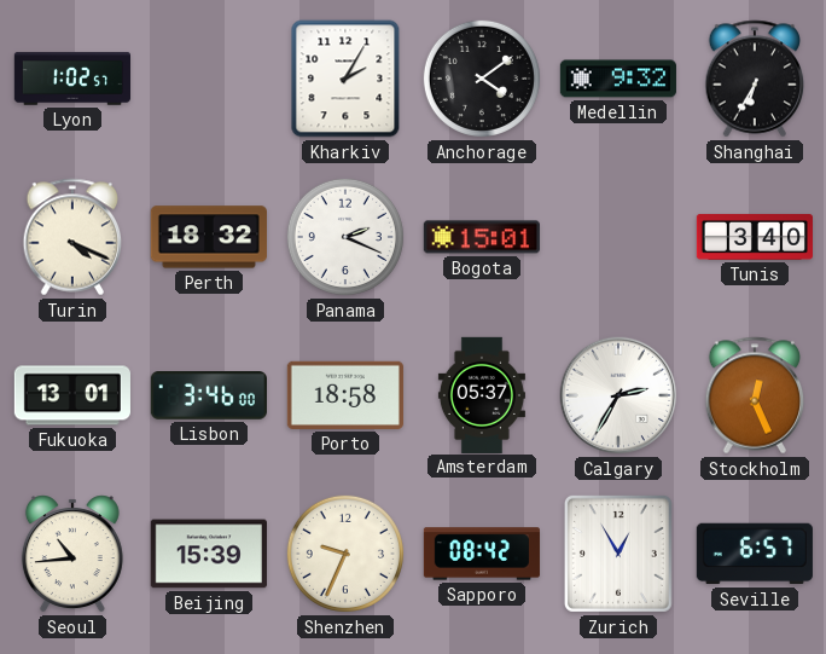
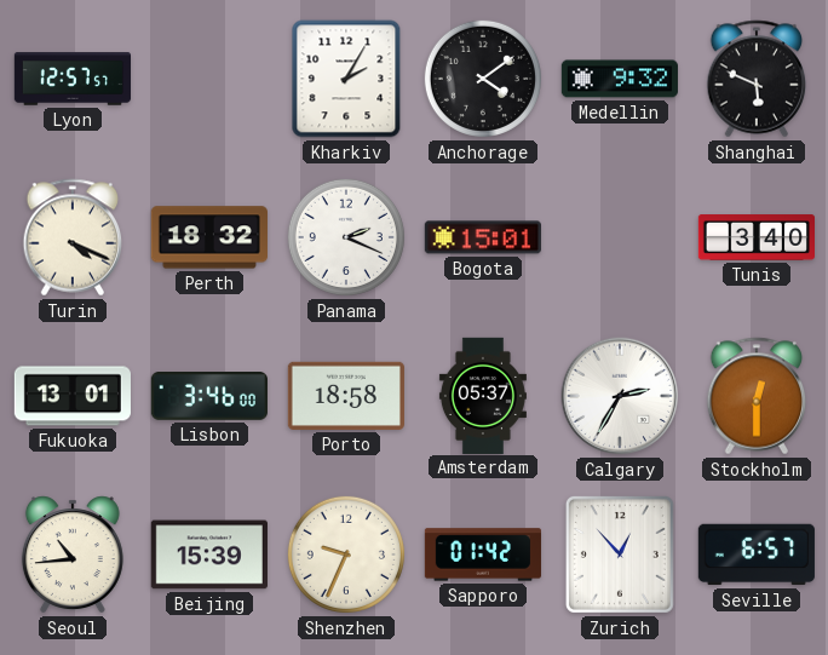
Lyon: 1:02 -> 12:57
Shanghai: 6:35 -> 5:49
Stockholm: 12:26 -> 12:30
Sapporo: 08:42 -> 01:42
Zurich: 12:55 -> 12:53
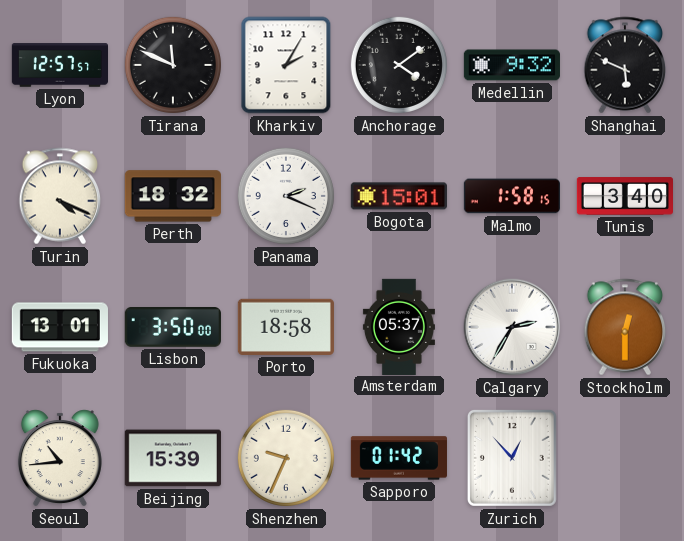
Tirana: none -> 11:49
Malmo: none -> 1:58
Lisbon: 3:46 -> 3:50
Seville: 6:57 -> none
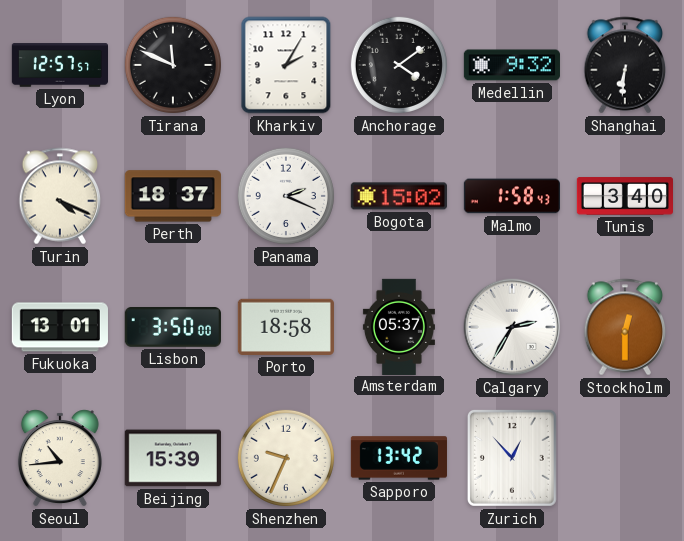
Shanghai: 5:49 -> 6:31
Perth: 18:32 -> 18:37
Bogota: 15:01 -> 15:02
Malmo: 1:58:15 -> 1:58:43
Sapporo: 01:42 -> 13:42
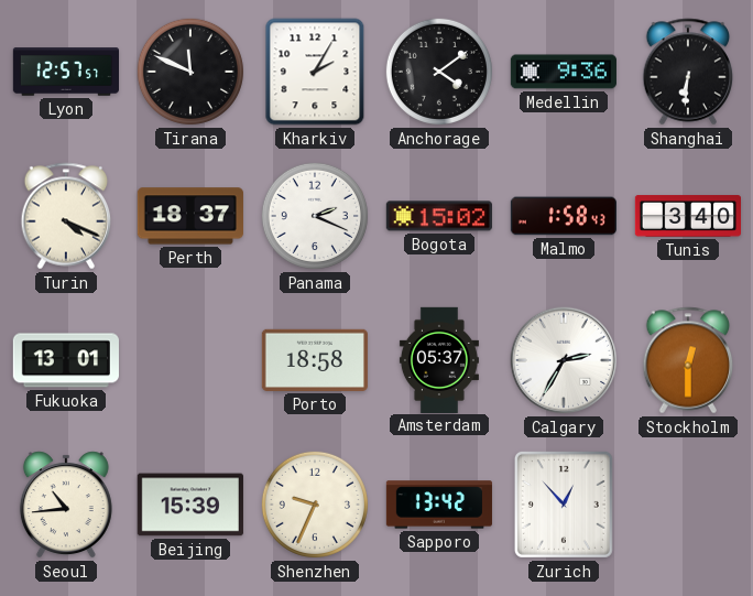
Medellin: 9:32 -> 9:36
Lisbon: 3:50 -> none
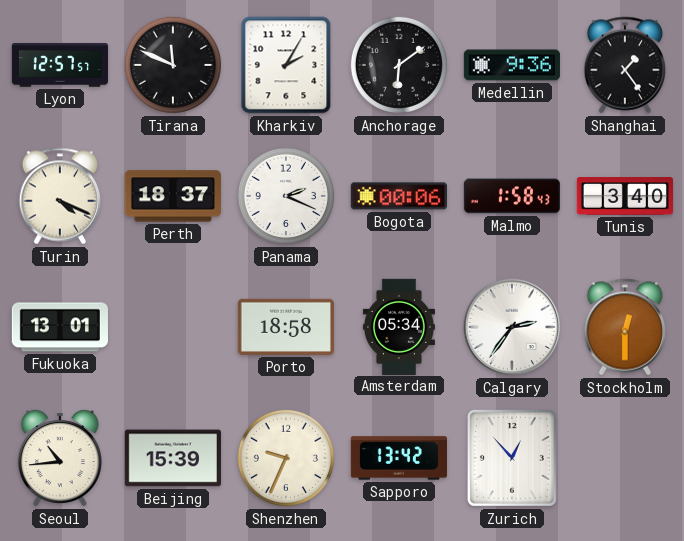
Anchorage: 4:09 -> 6:09
Shanghai: 6:31 -> 1:24
Bogota: 15:02 -> 00:06
Amsterdam: 05:37 -> 05:34
Calgary: 2:35 -> 2:36
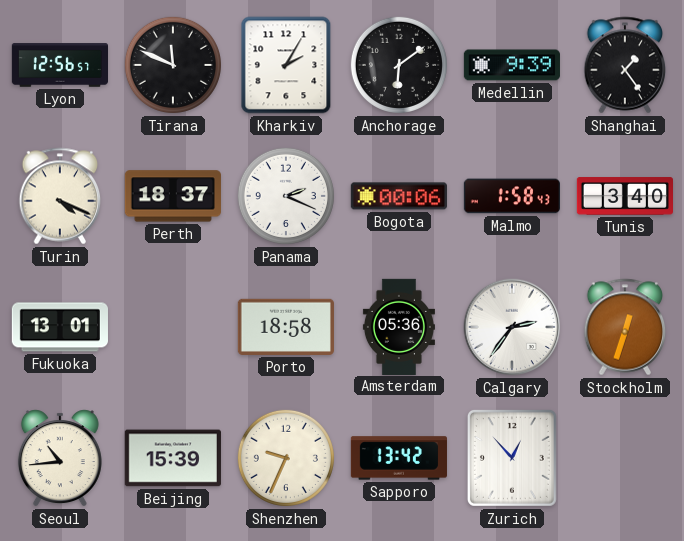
Lyon: 12:57 -> 12:56
Medellin: 9:36 -> 9:39
Amsterdam: 05:34 -> 05:36
Stockholm: 12:30 -> 12:33
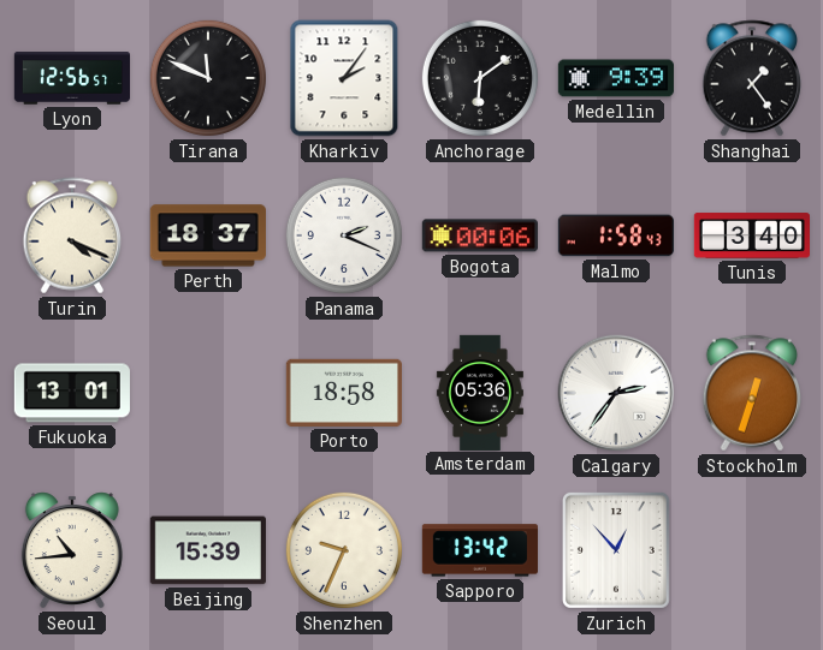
Kharkiv: 2:05 -> 2:06
